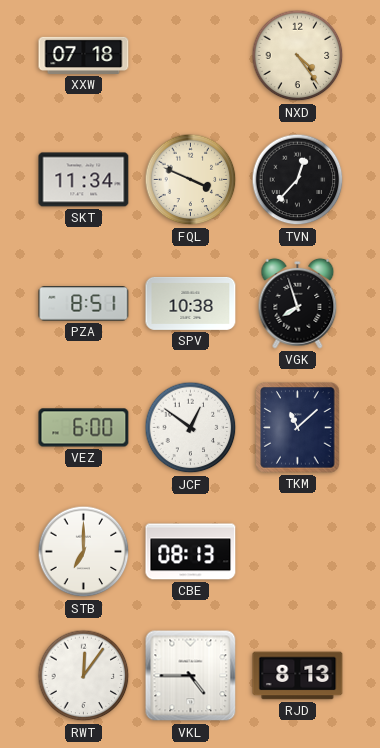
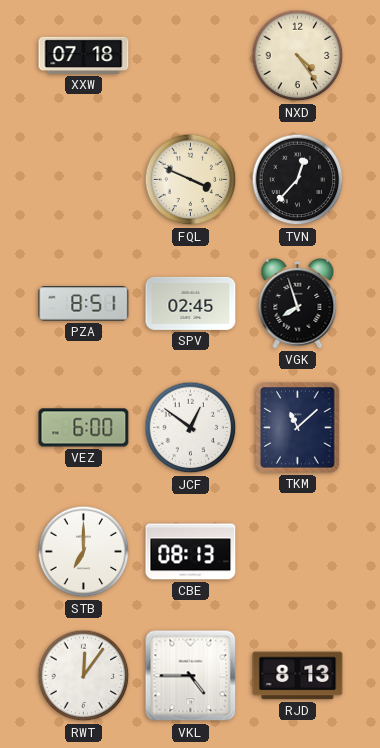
SKT: 11:34 -> none
SPV: 10:38 -> 02:45
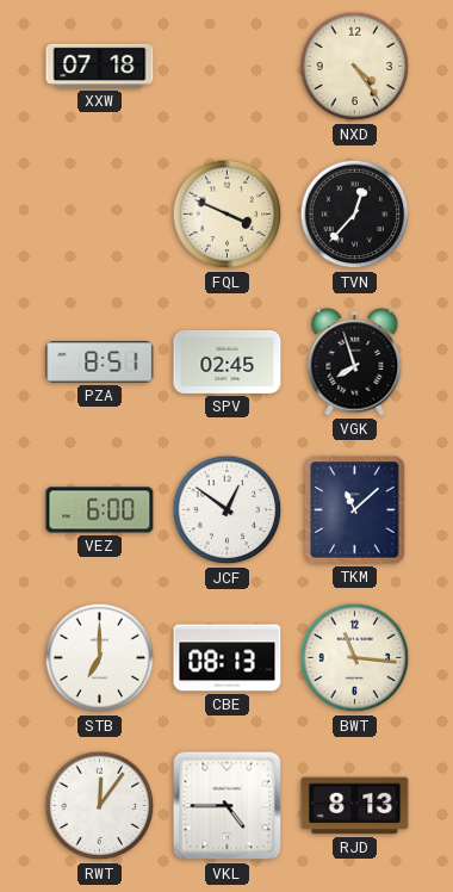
BWT: none -> 11:16
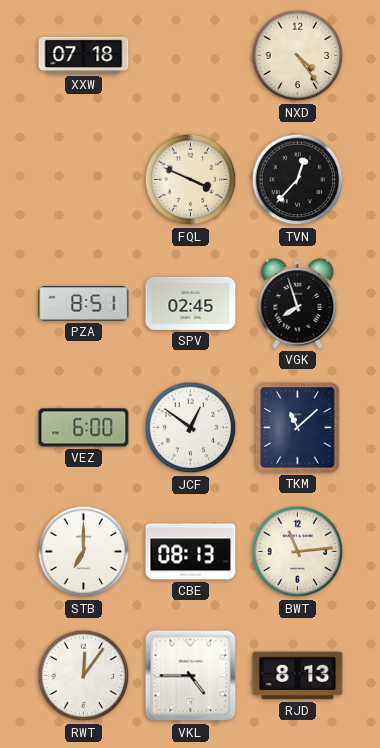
BWT: 11:16 -> 11:14
